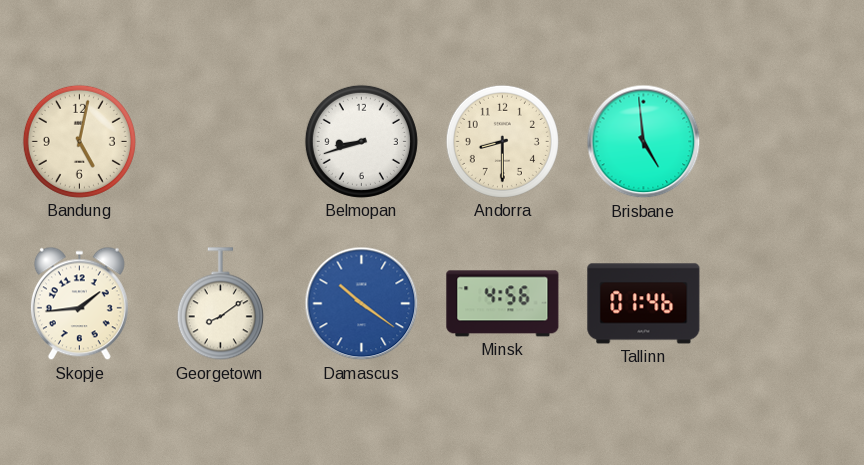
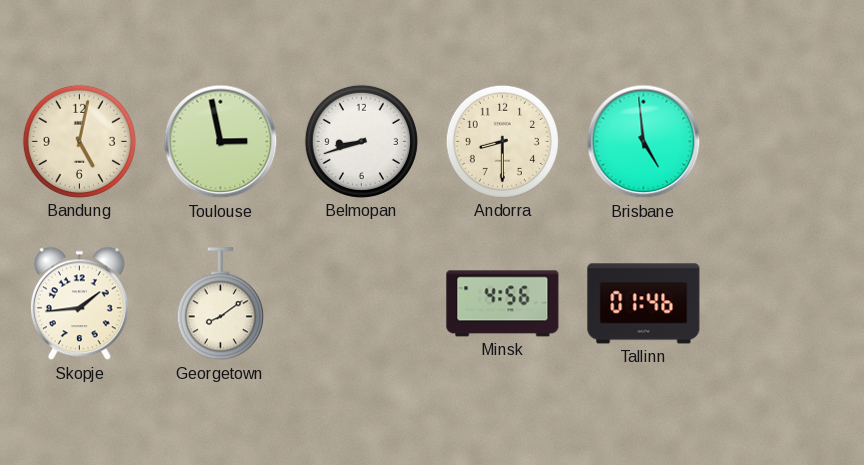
Toulouse: none -> 2:58
Damascus: 10:21 -> none
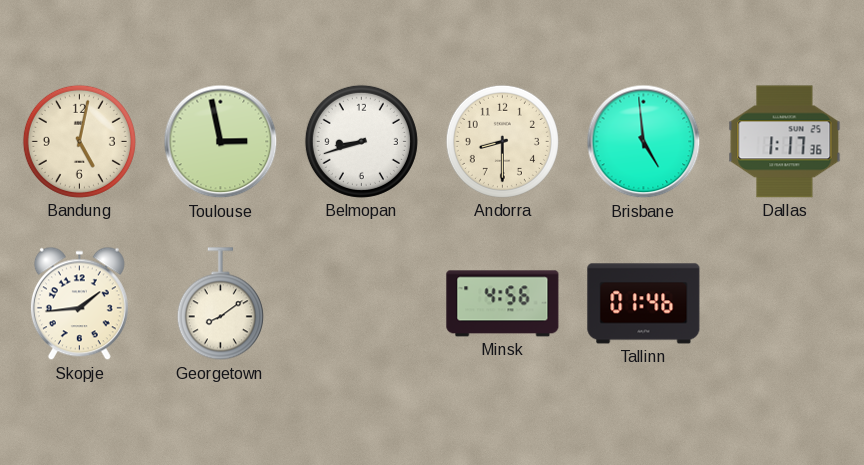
Dallas: none -> 1:17
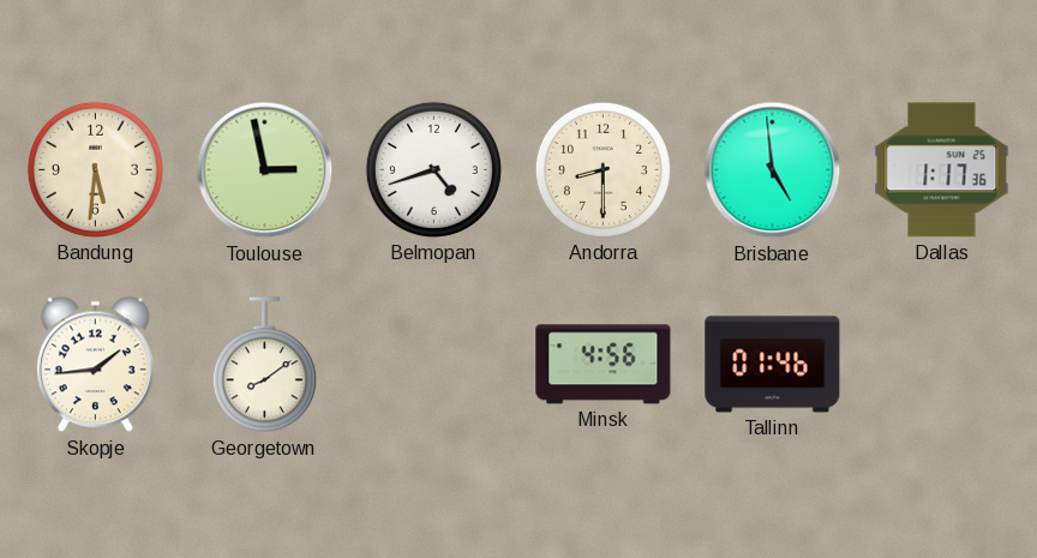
Bandung: 5:02 -> 5:31
Belmopan: 8:42 -> 4:42
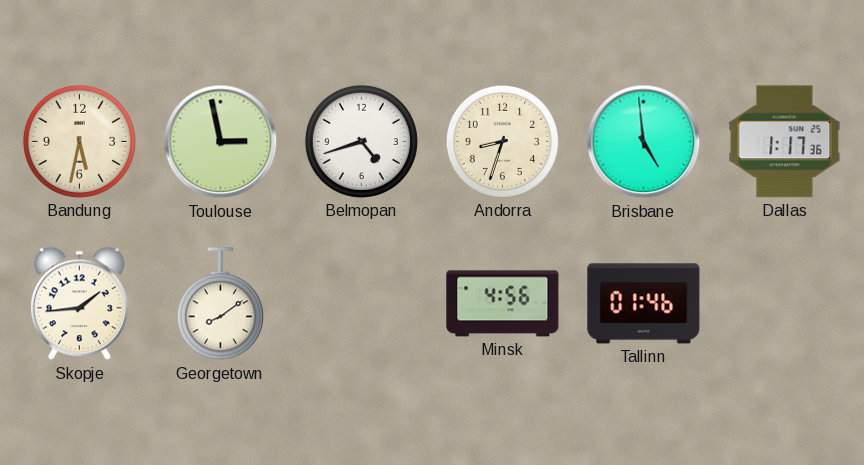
Bandung: 5:31 -> 5:32
Andorra: 8:30 -> 8:33
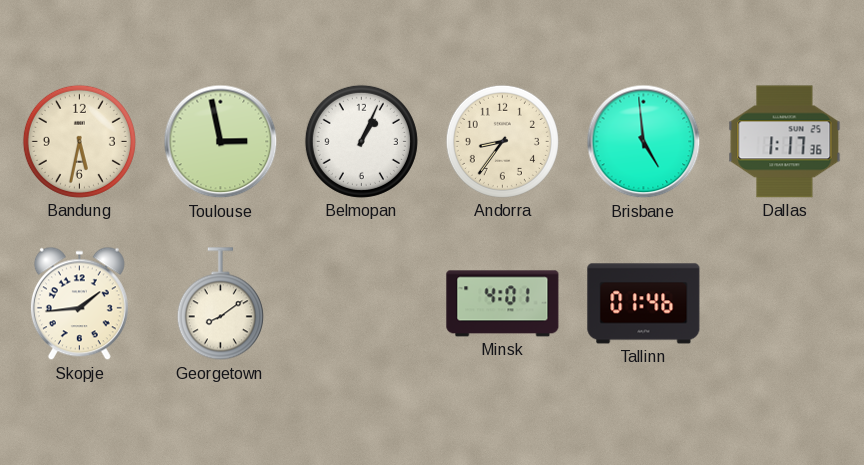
Belmopan: 4:42 -> 1:04
Andorra: 8:33 -> 8:36
Minsk: 4:56 -> 4:01
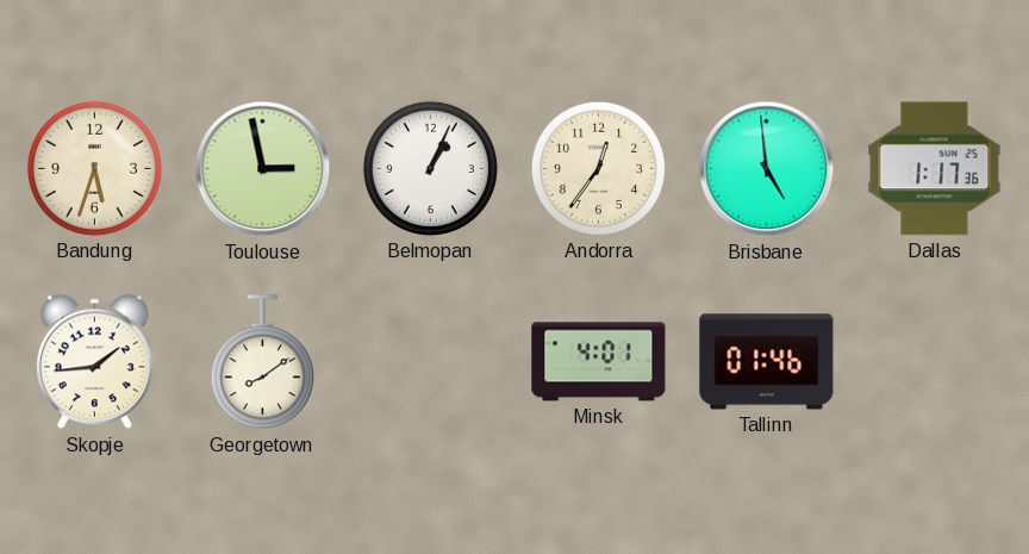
Bandung: 5:32 -> 5:33
Andorra: 8:36 -> 12:36
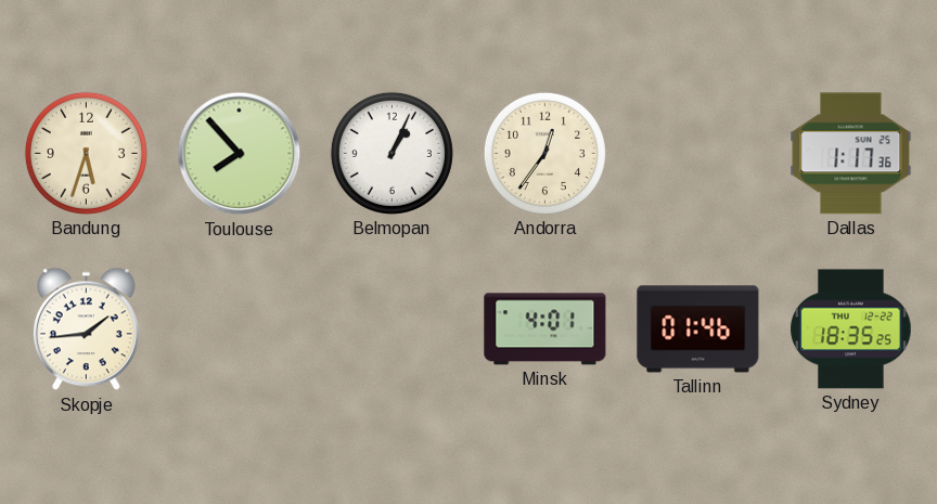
Toulouse: 2:58 -> 7:53
Brisbane: 4:59 -> none
Georgetown: 8:09 -> none
Sydney: none -> 18:35
